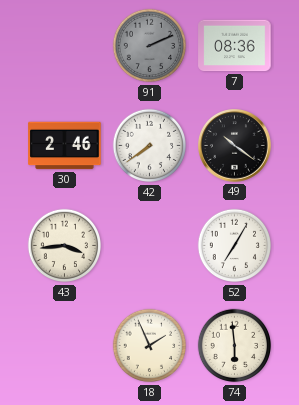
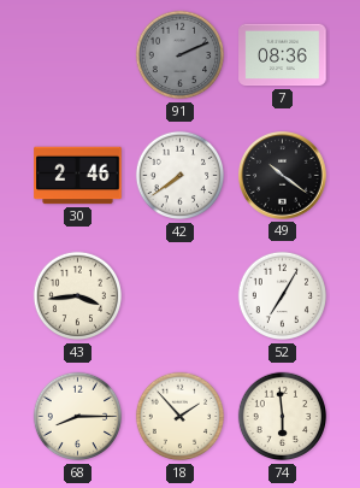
68: none -> 8:15
18: 1:56 -> 1:53
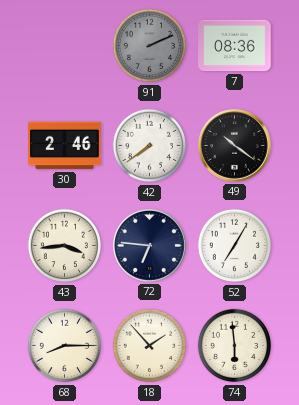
72: none -> 6:46
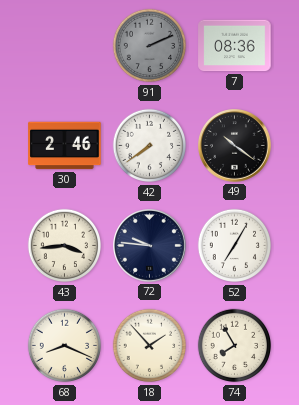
72: 6:46 -> 9:46
68: 8:15 -> 8:19
74: 5:59 -> 7:55
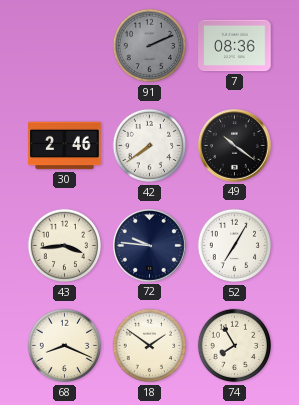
18: 1:53 -> 1:51
